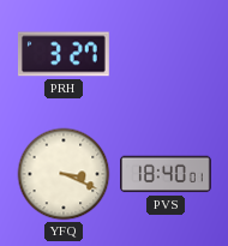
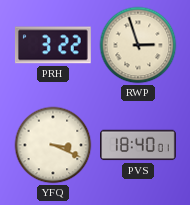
PRH: 3:27 -> 3:22
RWP: none -> 2:57
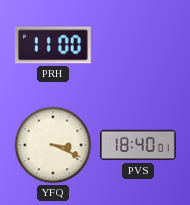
PRH: 3:22 -> 11:00
RWP: 2:57 -> none
